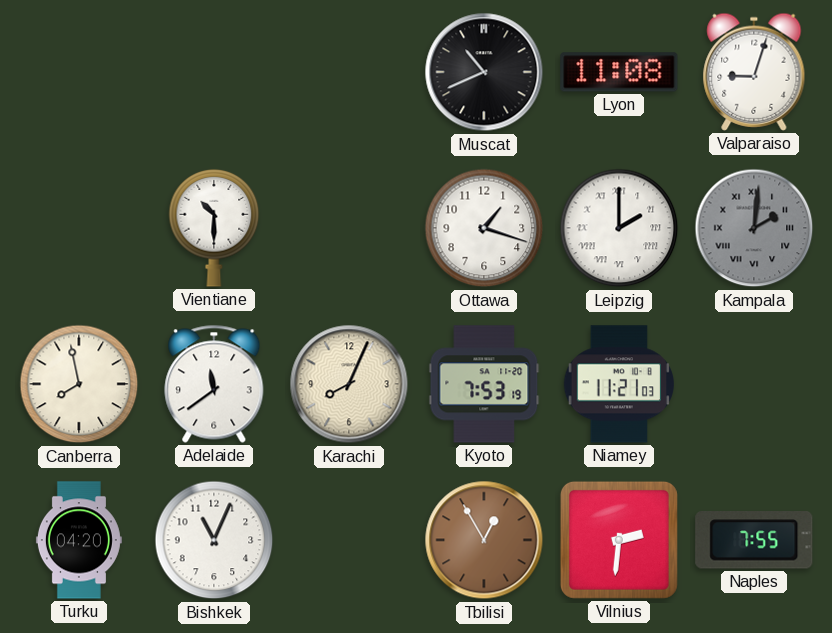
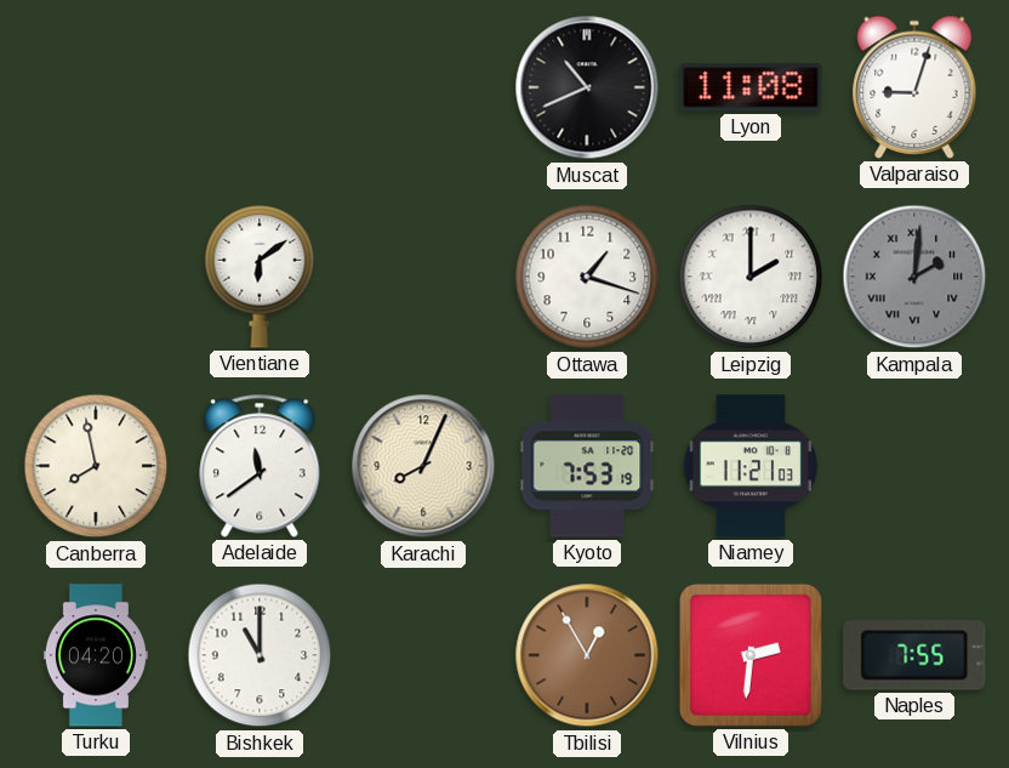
Vientiane: 10:30 -> 6:09
Bishkek: 11:04 -> 11:00
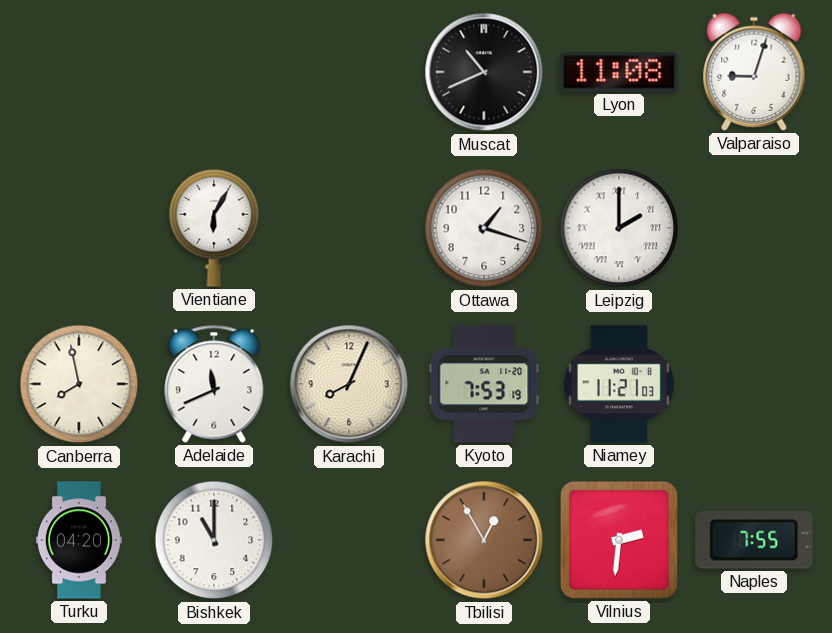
Vientiane: 6:09 -> 6:05
Kampala: 2:01 -> none
Adelaide: 11:39 -> 11:41
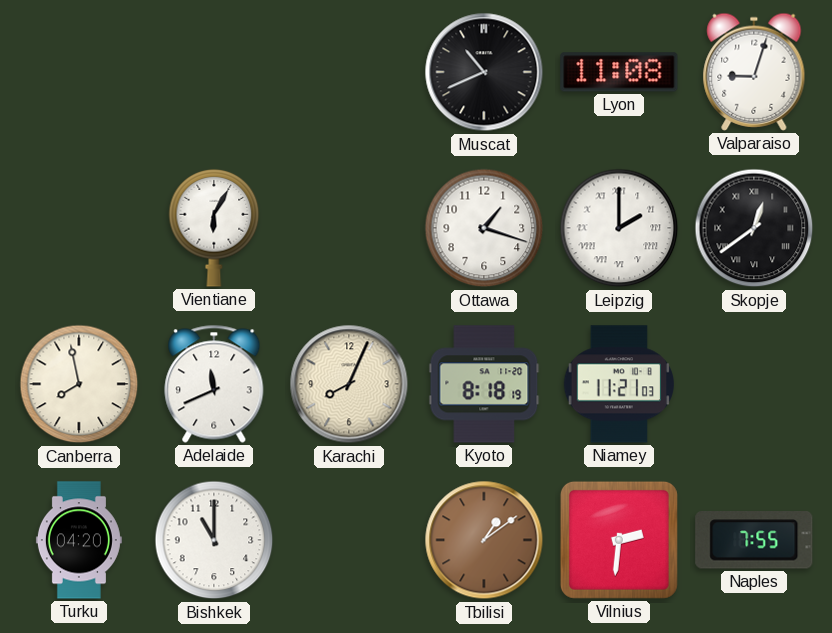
Skopje: none -> 12:39
Kyoto: 7:53 -> 8:18
Tbilisi: 12:55 -> 1:09
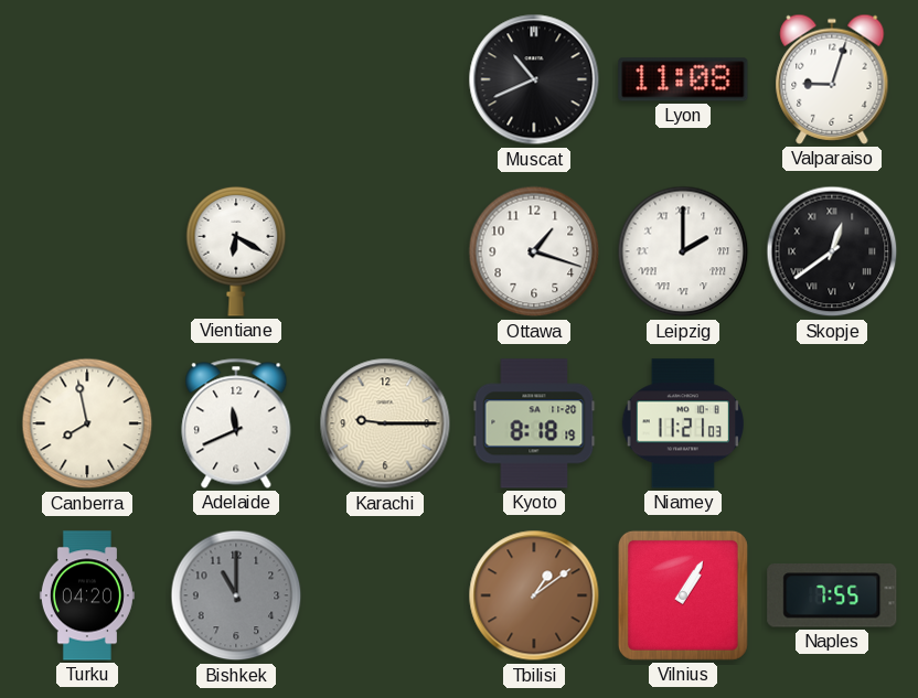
Vientiane: 6:05 -> 6:20
Karachi: 8:04 -> 9:15
Bishkek dial: white -> grey
Vilnius: 2:31 -> 1:05
